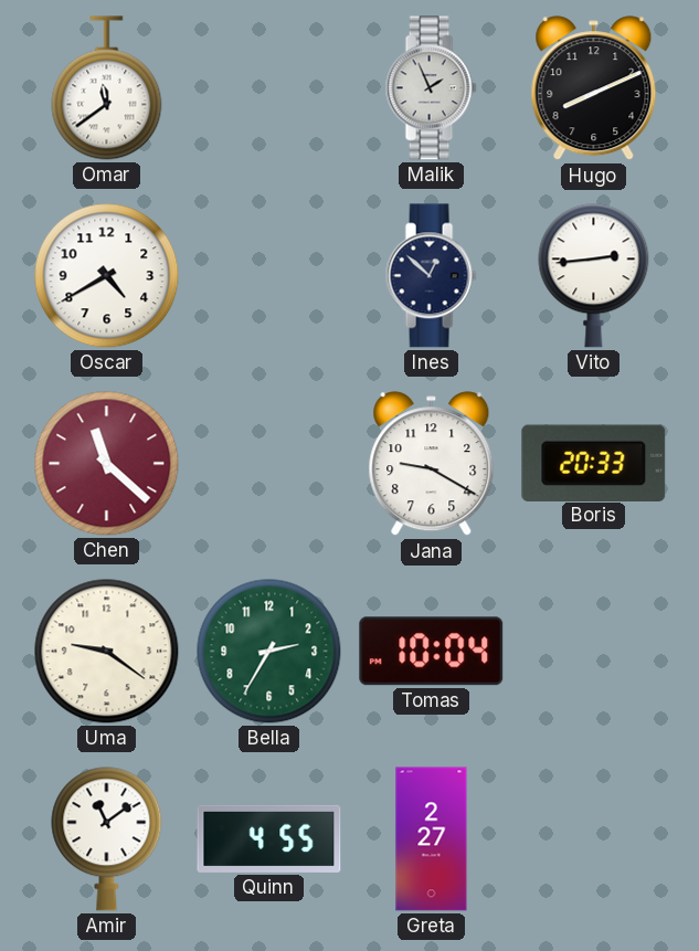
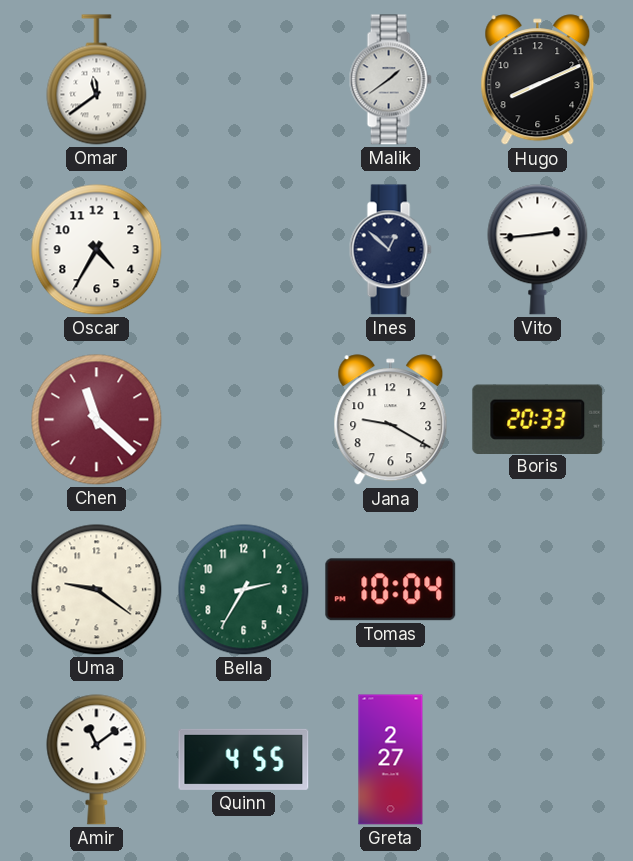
Malik: 1:56 -> 1:39
Oscar: 4:40 -> 4:35
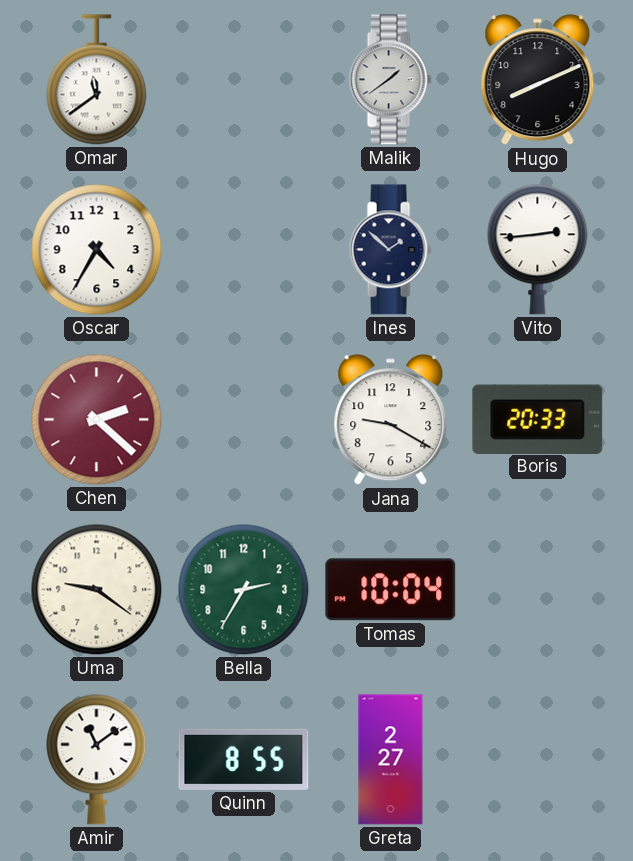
Ines: 12:52 -> 1:52
Chen: 11:22 -> 2:22
Quinn: 4:55 -> 8:55
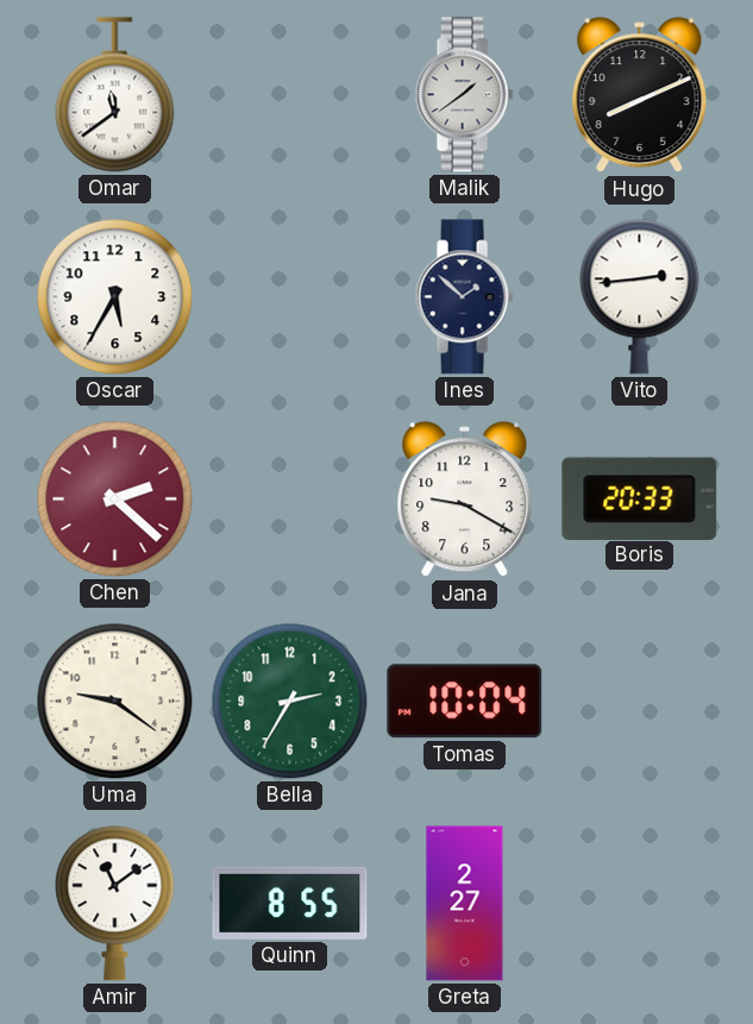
Oscar: 4:35 -> 5:35
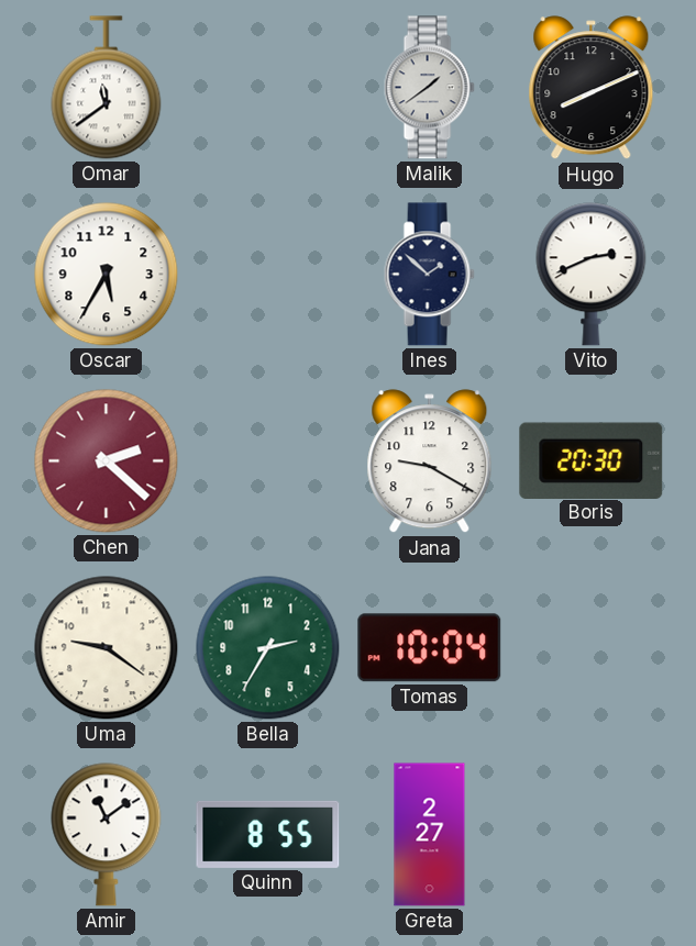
Vito: 2:44 -> 2:41
Boris: 20:33 -> 20:30
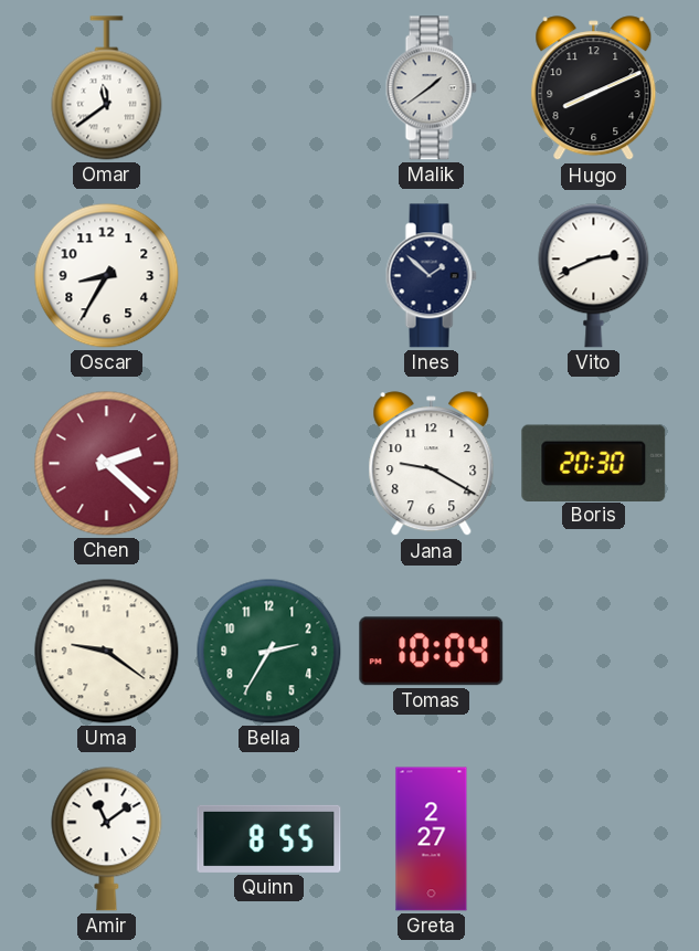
Oscar: 5:35 -> 8:35
